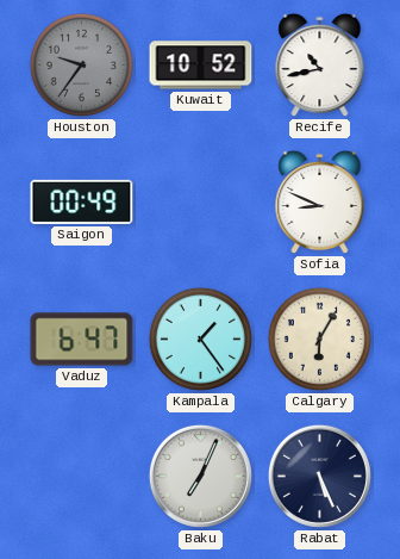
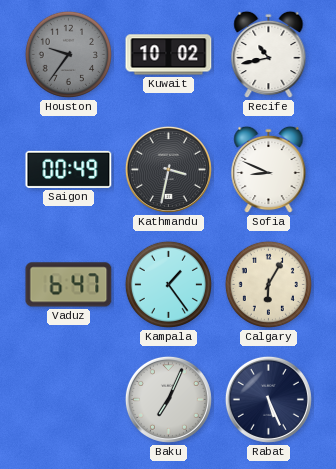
Kuwait: 10:52 -> 10:02
Kathmandu: none -> 3:32
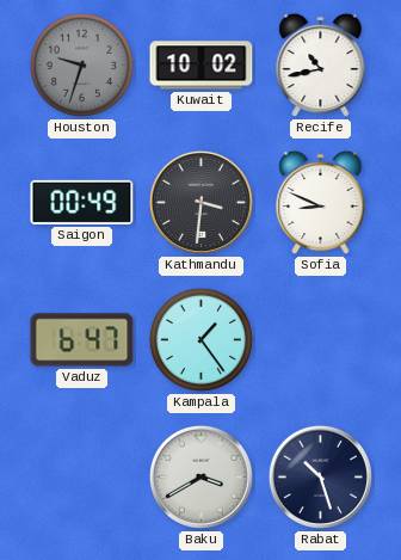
Houston: 9:36 -> 9:33
Kathmandu: 3:32 -> 3:31
Calgary: 6:05 -> none
Baku: 7:04 -> 3:40
Rabat: 5:26 -> 10:27
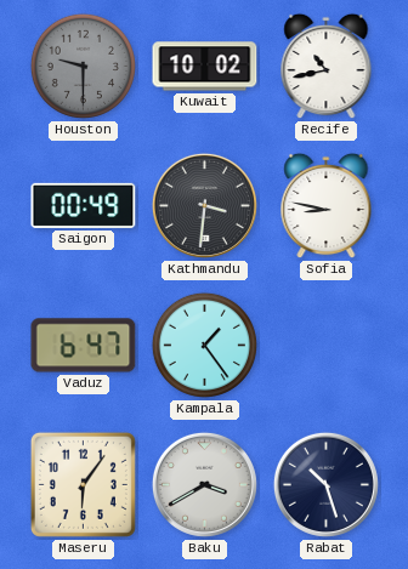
Houston: 9:33 -> 9:30
Sofia: 8:49 -> 8:47
Maseru: none -> 6:06
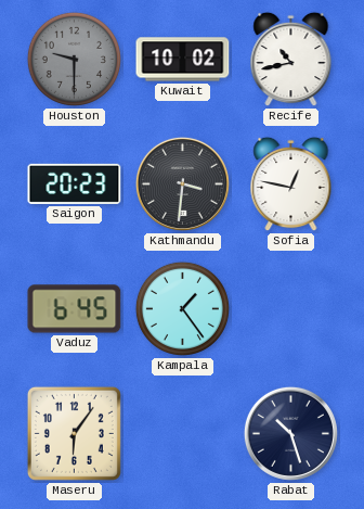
Saigon: 00:49 -> 20:23
Sofia: 8:47 -> 12:47
Vaduz: 6:47 -> 6:45
Baku: 3:40 -> none
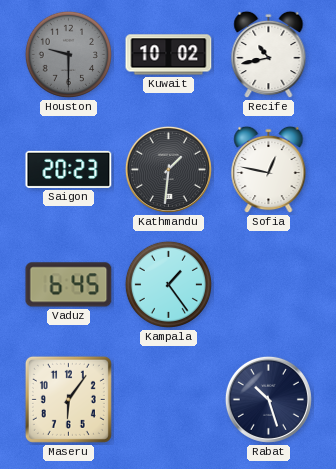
Kathmandu: 3:31 -> 1:31
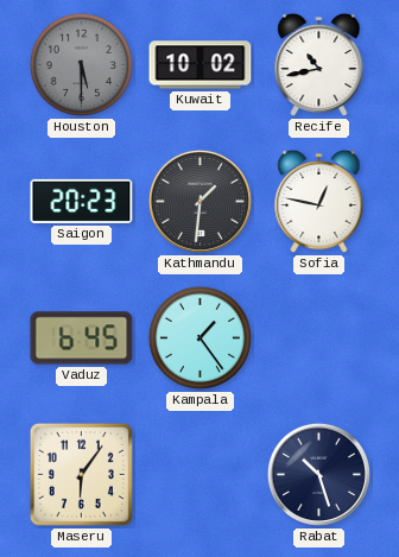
Houston: 9:30 -> 5:30
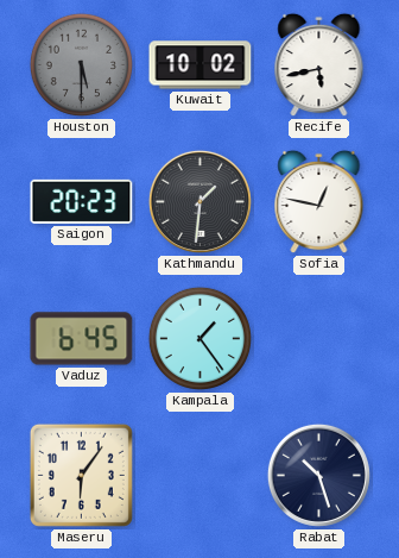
Recife: 10:43 -> 5:43
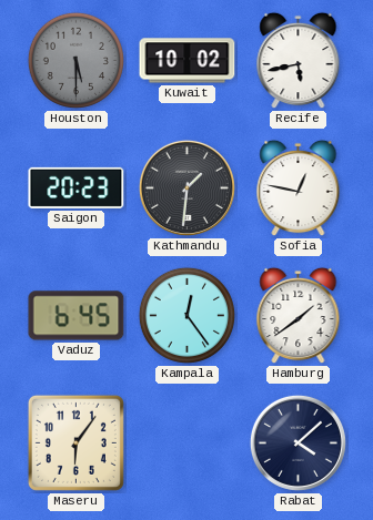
Kampala: 1:24 -> 12:24
Hamburg: none -> 1:39
Rabat: 10:27 -> 4:08
